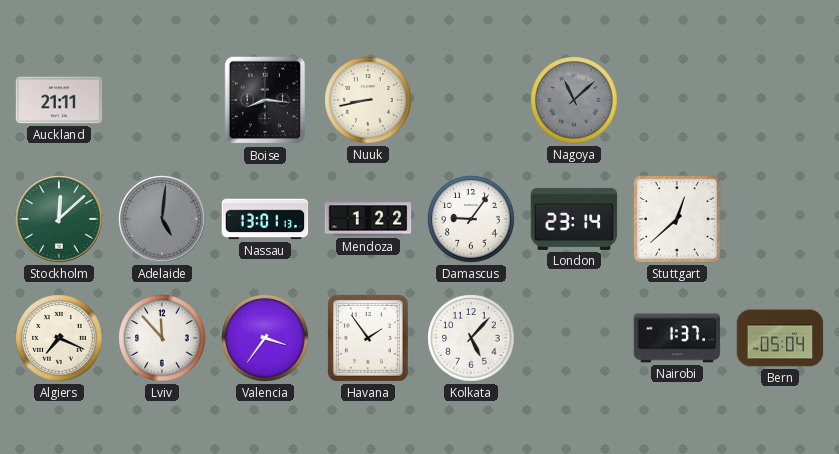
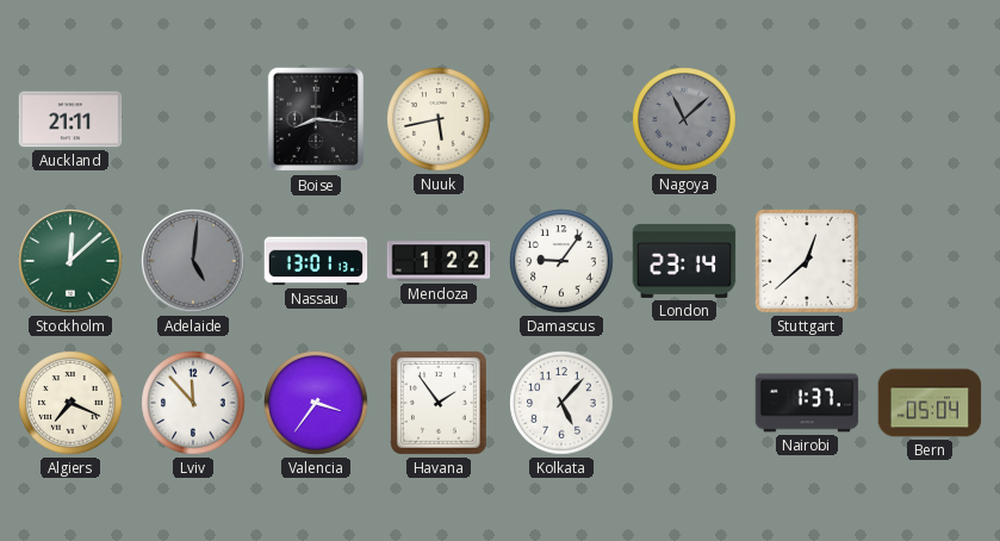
Nuuk: 8:43 -> 5:43
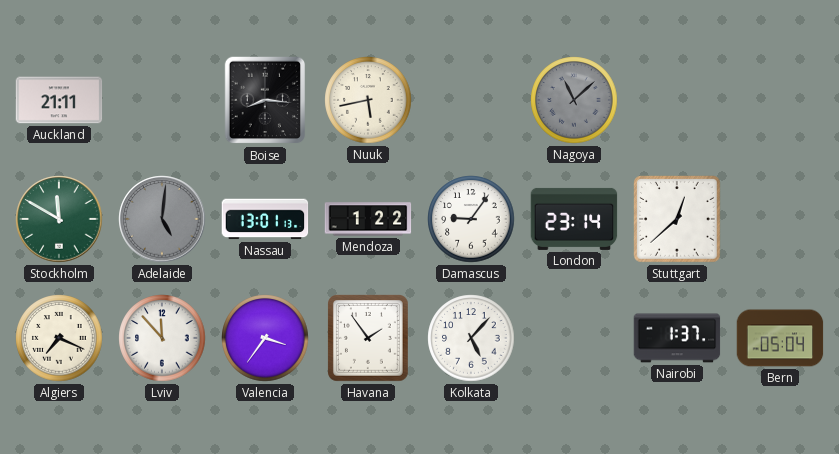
Stockholm: 12:08 -> 11:50
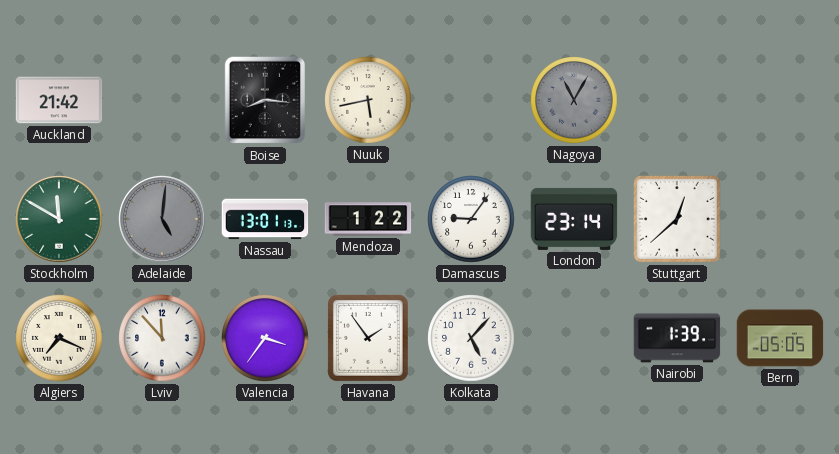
Auckland: 21:11 -> 21:42
Nagoya: 11:08 -> 11:05
Nairobi: 1:37 -> 1:39
Bern: 05:04 -> 05:05
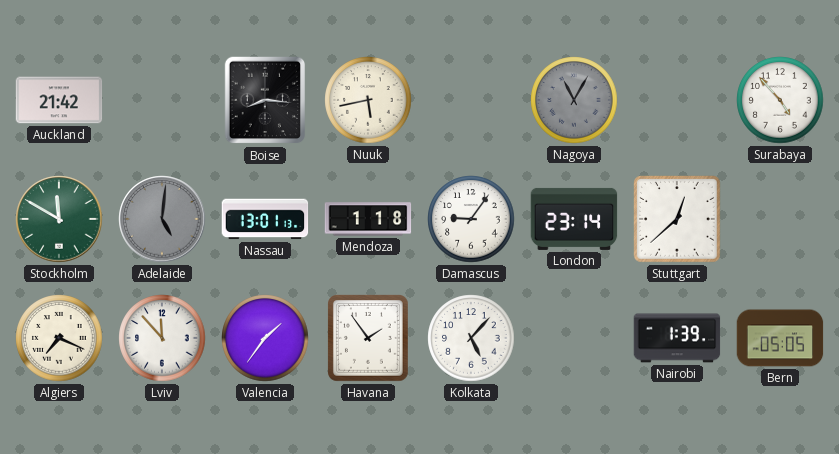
Surabaya: none -> 4:53
Mendoza: 1:22 -> 1:18
Valencia: 3:36 -> 1:36
